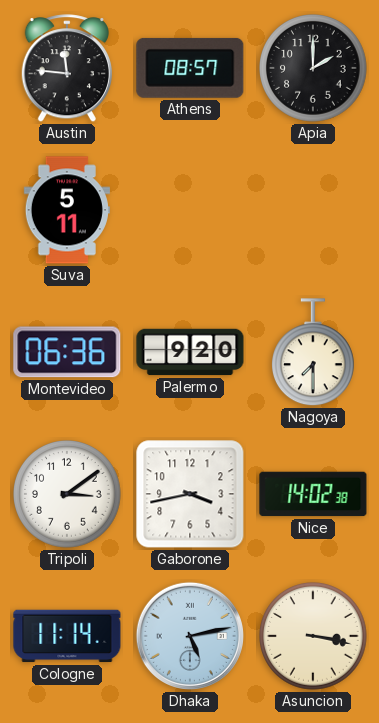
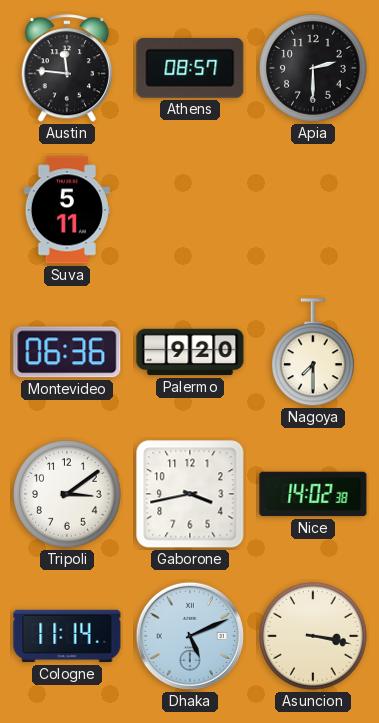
Apia: 2:00 -> 2:30
Dhaka: 5:13 -> 5:11
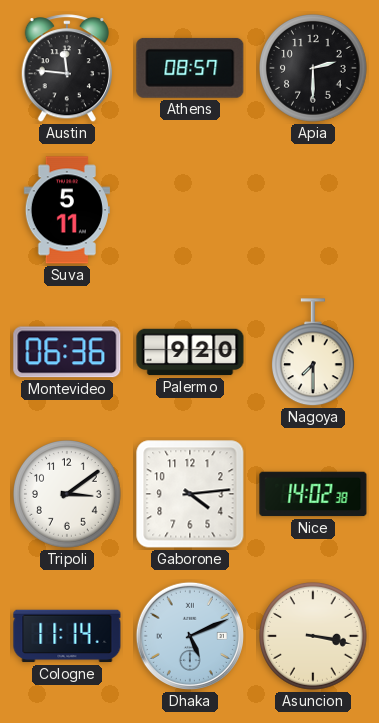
Gaborone: 3:43 -> 4:14
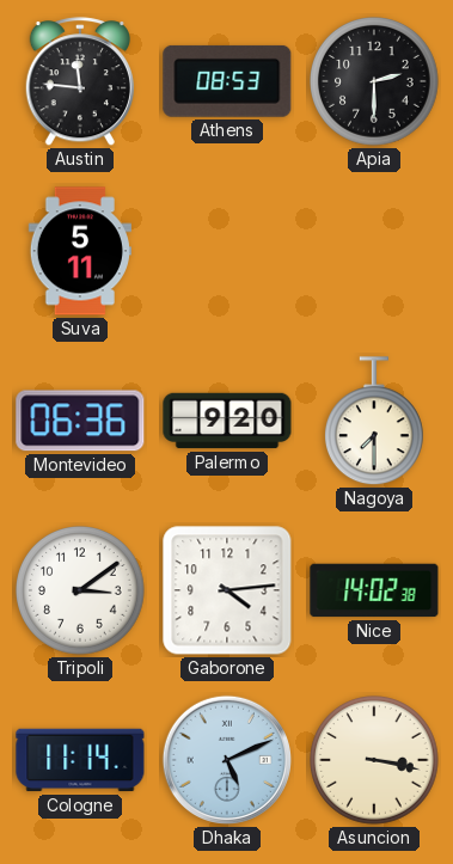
Athens: 08:57 -> 08:53
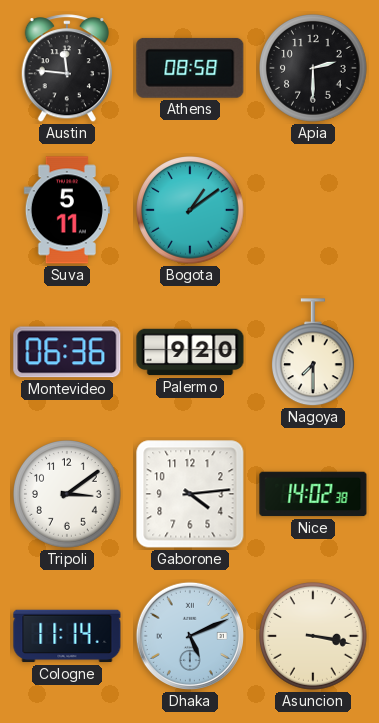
Athens: 08:53 -> 08:58
Bogota: none -> 1:09
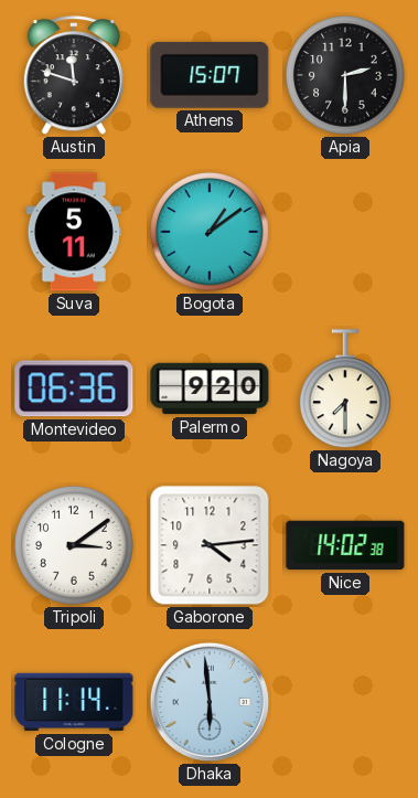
Austin: 11:46 -> 11:48
Athens: 08:58 -> 15:07
Dhaka: 5:11 -> 5:59
Asuncion: 3:17 -> none
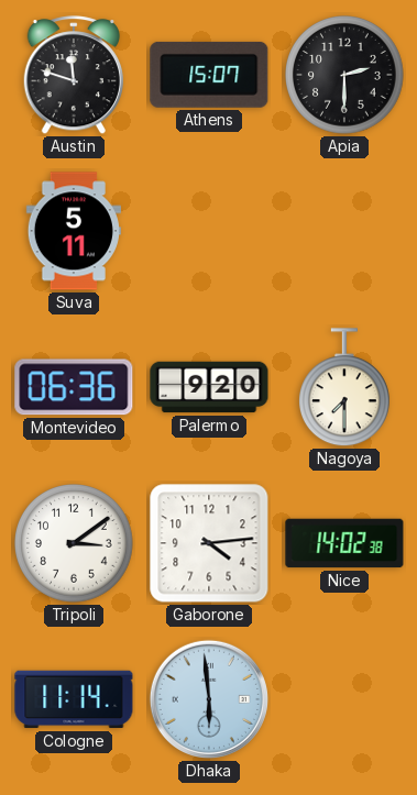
Bogota: 1:09 -> none
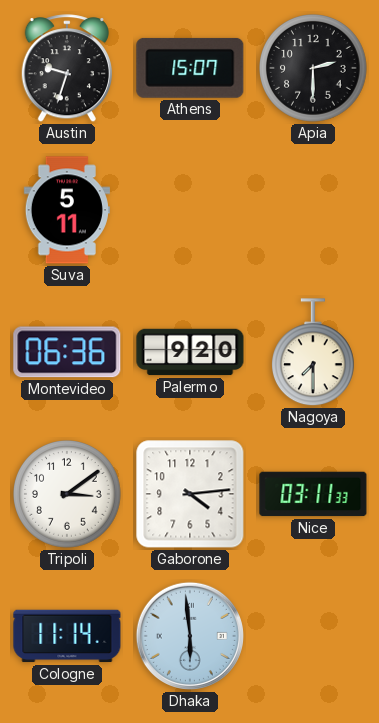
Austin: 11:48 -> 9:33
Nice: 14:02 -> 03:11
